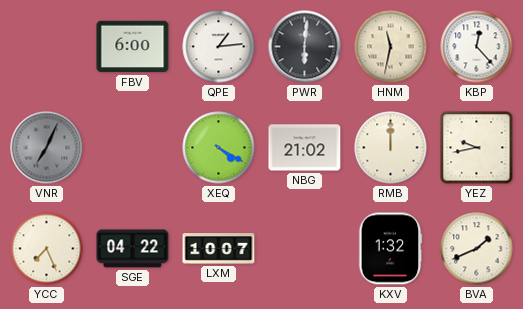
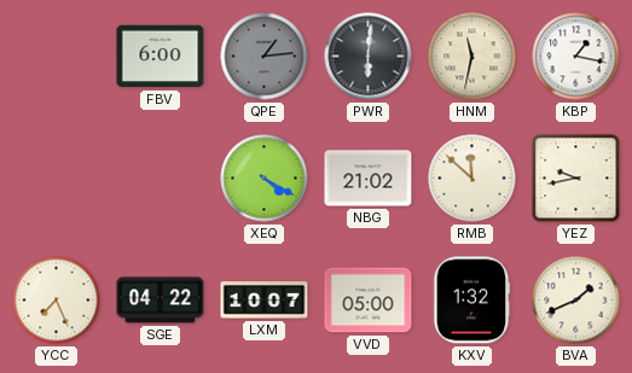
QPE dial: white -> grey
KBP: 12:23 -> 1:17
VNR: 7:04 -> none
RMB: 12:00 -> 11:52
VVD: none -> 05:00
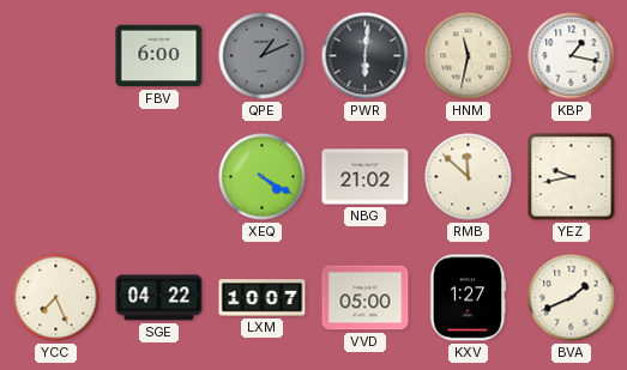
QPE: 1:14 -> 1:11
KXV: 1:32 -> 1:27
